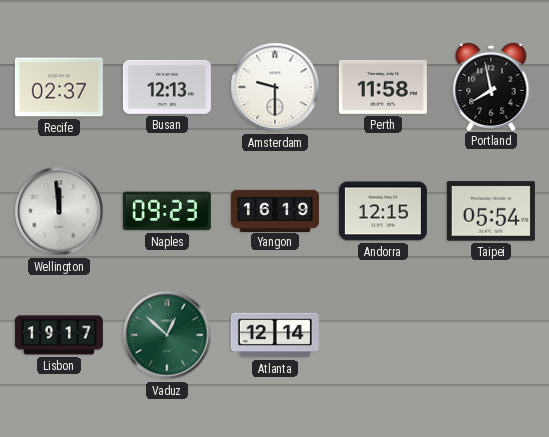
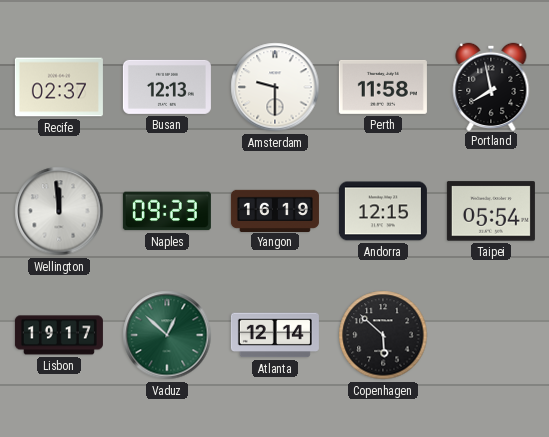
Copenhagen: none -> 5:52
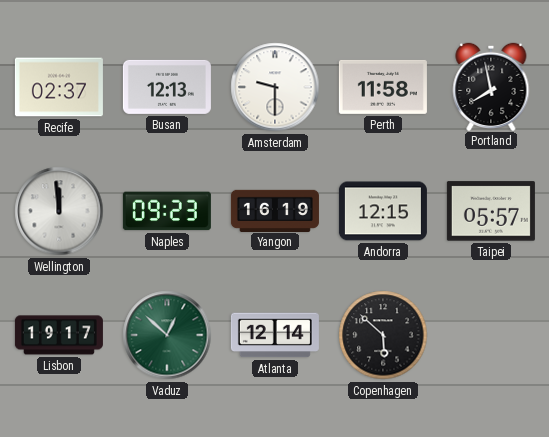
Taipei: 05:54 -> 05:57
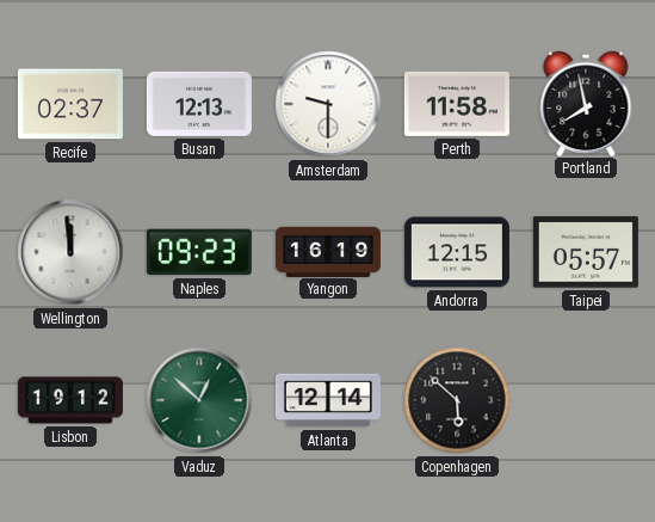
Lisbon: 19:17 -> 19:12
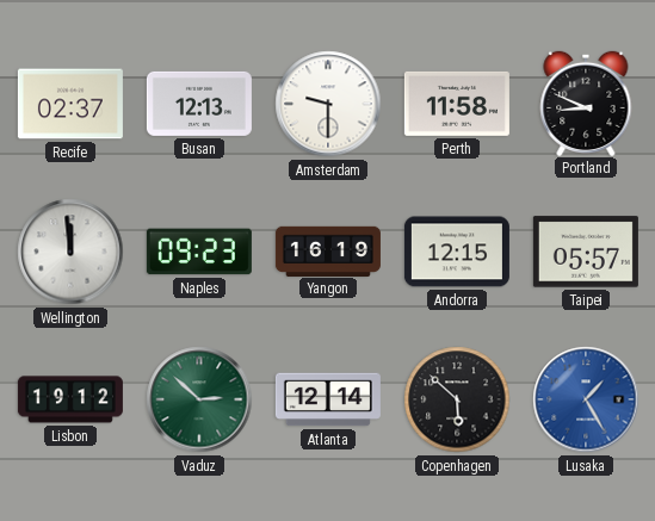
Portland: 7:58 -> 8:49
Vaduz: 12:52 -> 2:52
Lusaka: none -> 1:25
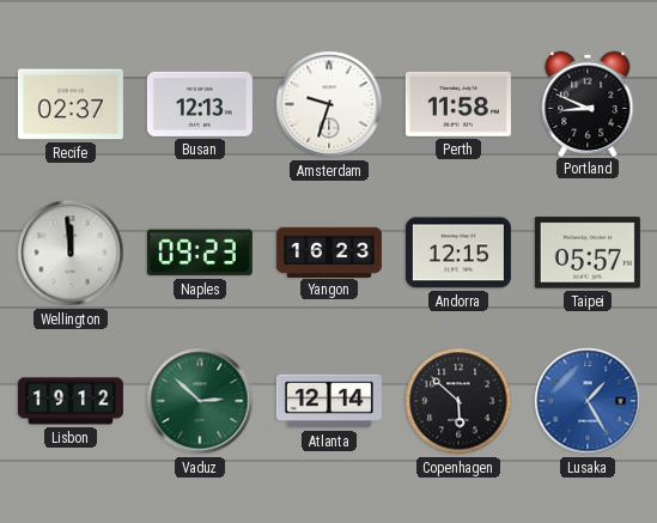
Amsterdam: 9:30 -> 9:33
Yangon: 16:19 -> 16:23
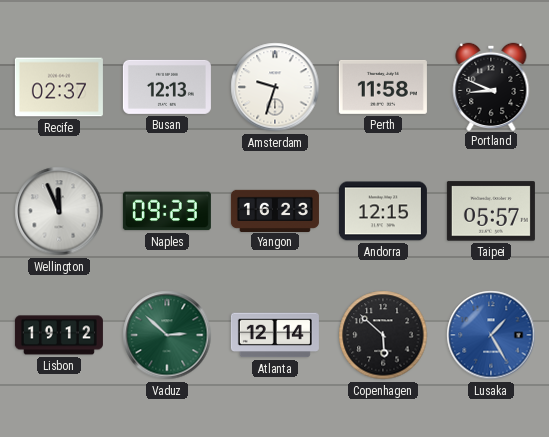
Wellington: 11:59 -> 11:56
